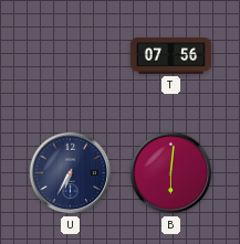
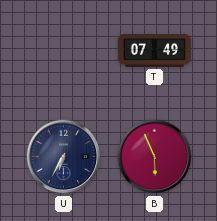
T: 07:56 -> 07:49
B: 6:01 -> 5:56
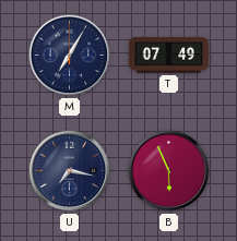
M: none -> 7:05
U: 6:35 -> 7:17
